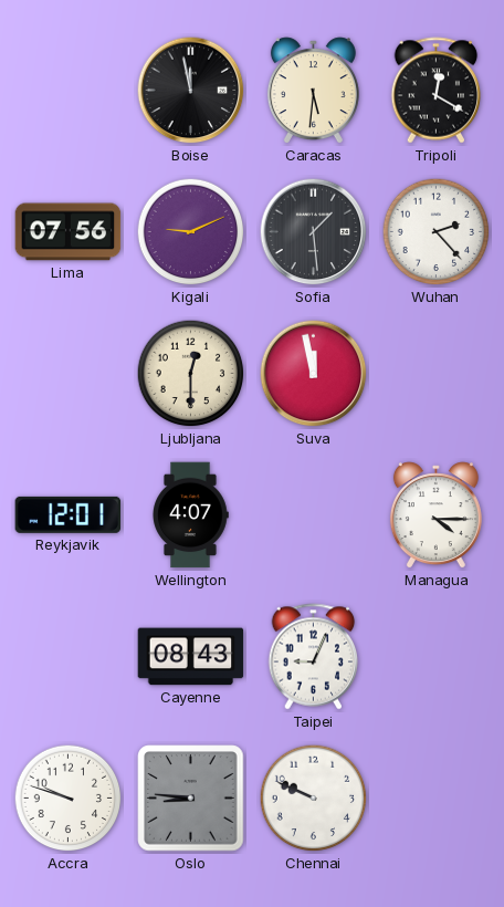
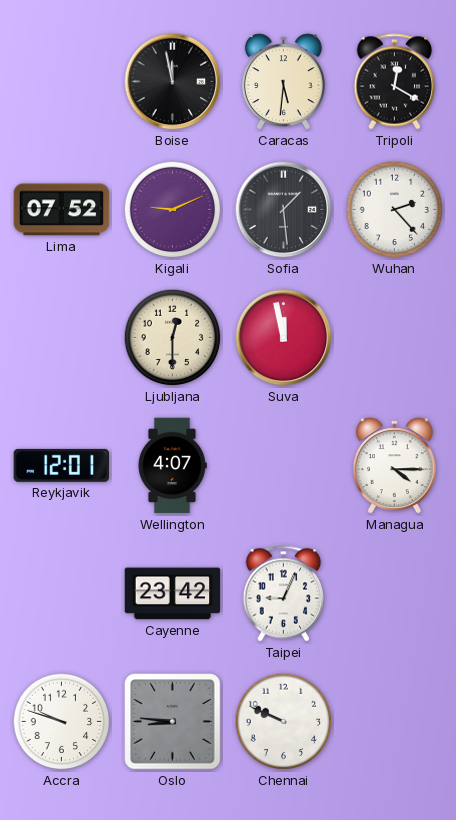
Lima: 07:56 -> 07:52
Cayenne: 08:43 -> 23:42
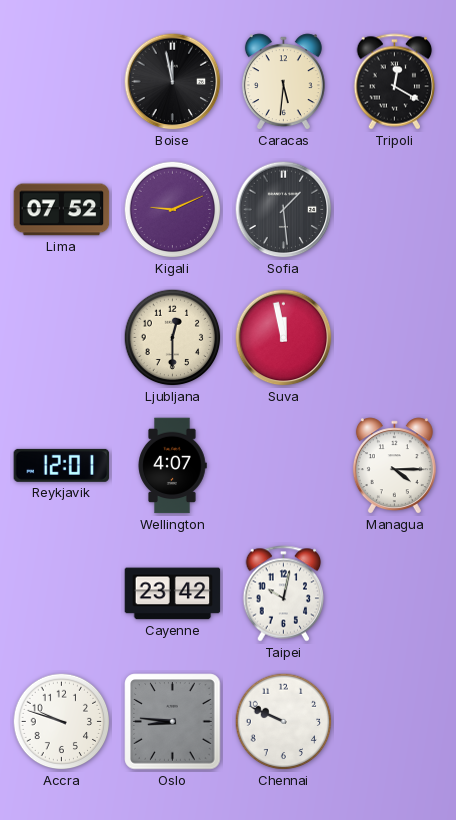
Wuhan: 2:23 -> none
Taipei: 9:04 -> 10:02
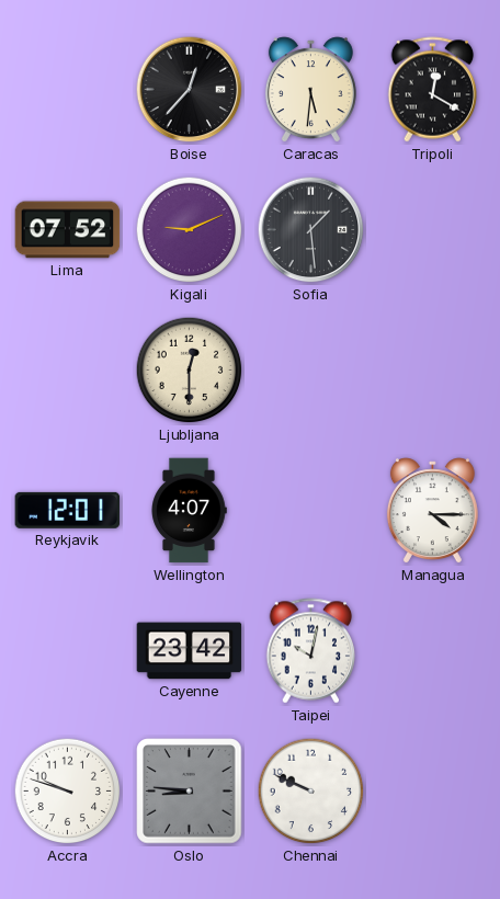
Boise: 11:58 -> 12:37
Suva: 11:58 -> none
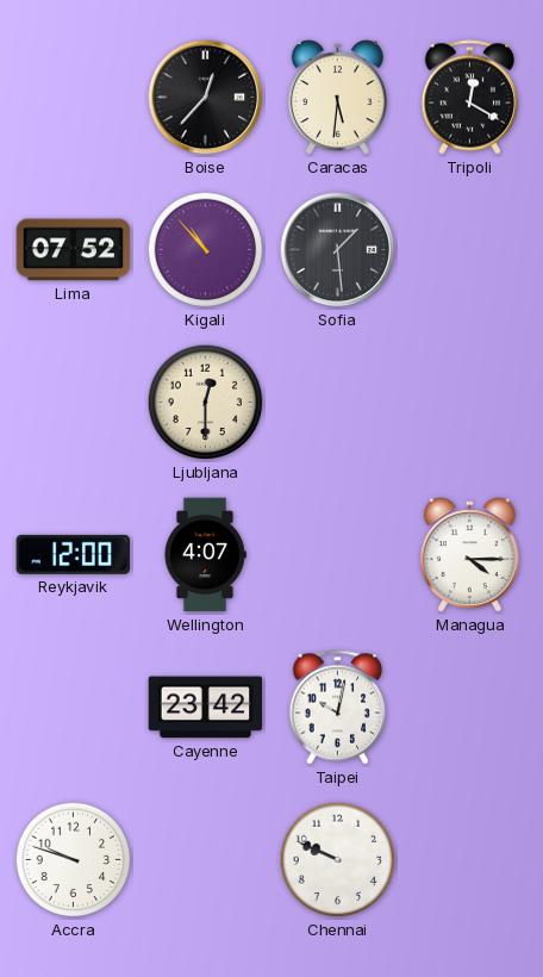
Kigali: 9:11 -> 10:53
Reykjavik: 12:01 -> 12:00
Oslo: 8:46 -> none
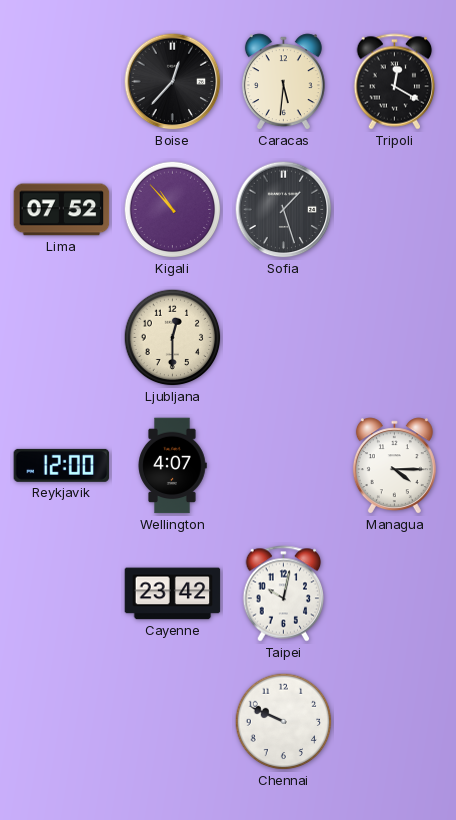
Sofia: 1:29 -> 1:27
Accra: 9:48 -> none
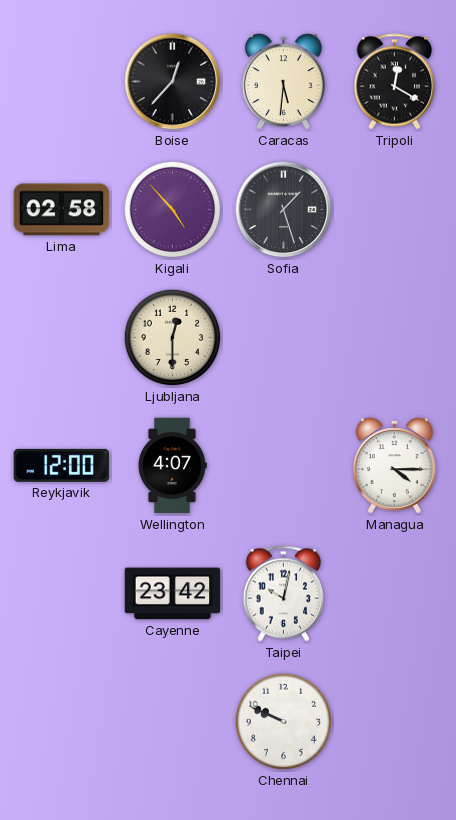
Lima: 07:52 -> 02:58
Kigali: 10:53 -> 4:53
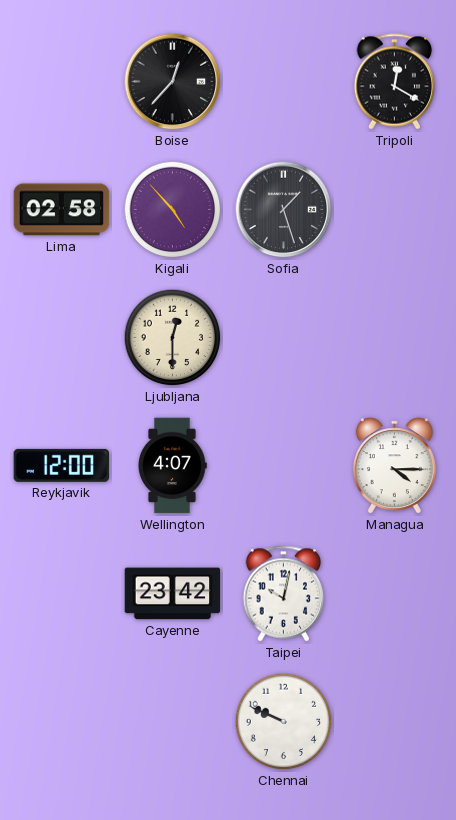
Caracas: 5:31 -> none
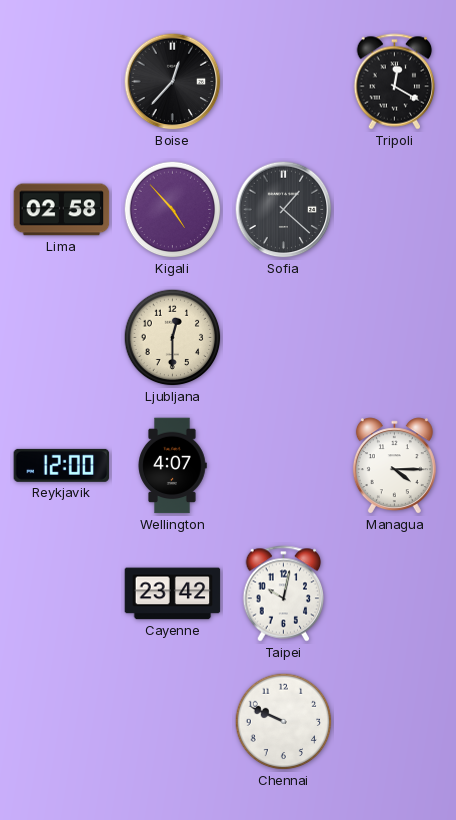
Sofia: 1:27 -> 1:22
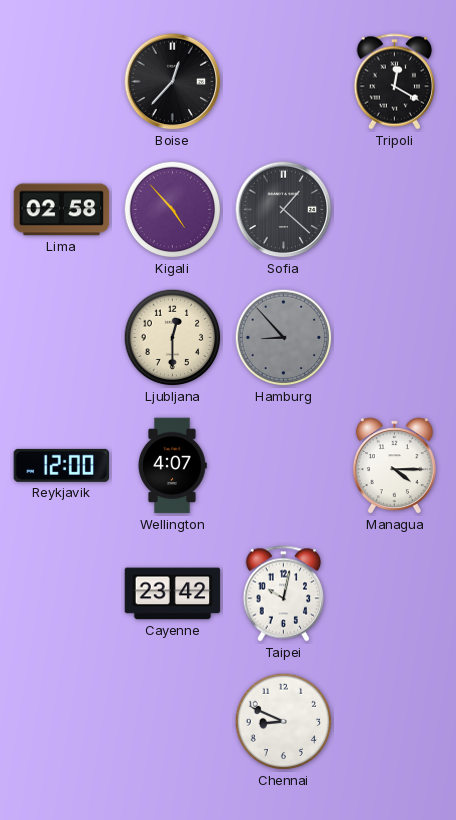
Hamburg: none -> 8:53
Chennai: 9:49 -> 8:49
